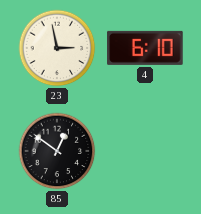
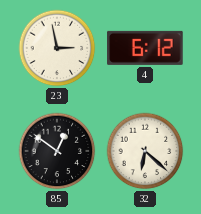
4: 6:10 -> 6:12
32: none -> 6:22
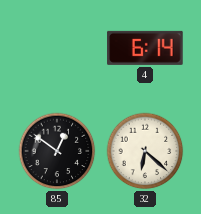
23: 2:58 -> none
4: 6:12 -> 6:14
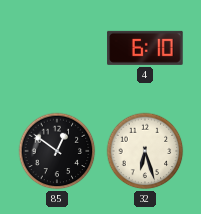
4: 6:14 -> 6:10
32: 6:22 -> 6:27
